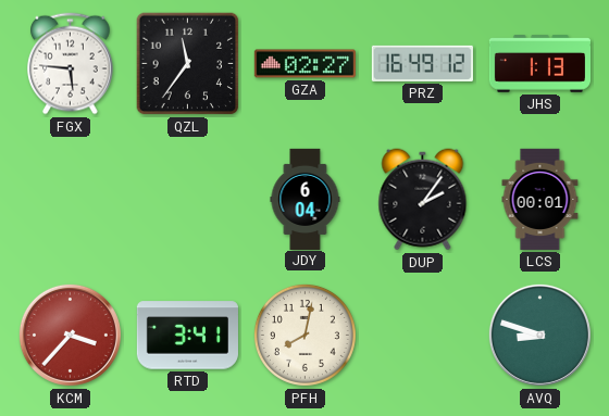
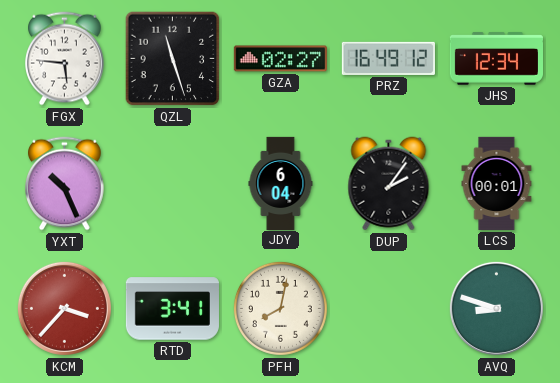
QZL: 11:36 -> 11:27
JHS: 1:13 -> 12:34
YXT: none -> 10:26
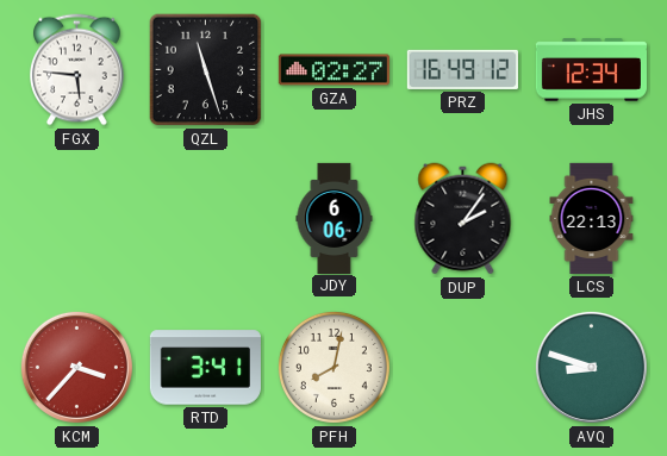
YXT: 10:26 -> none
JDY: 6:04 -> 6:06
LCS: 00:01 -> 22:13
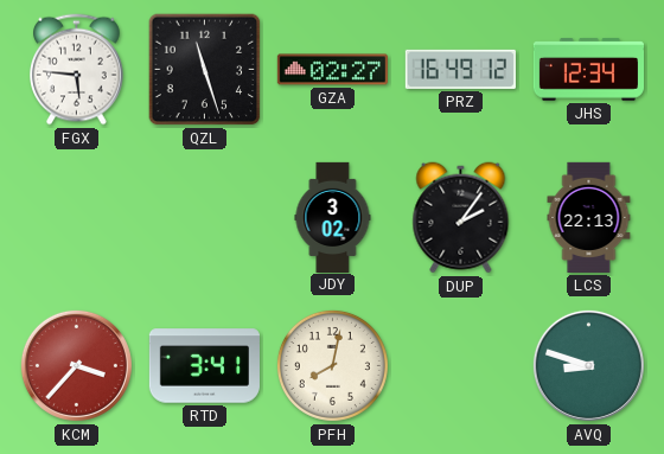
JDY: 6:06 -> 3:02
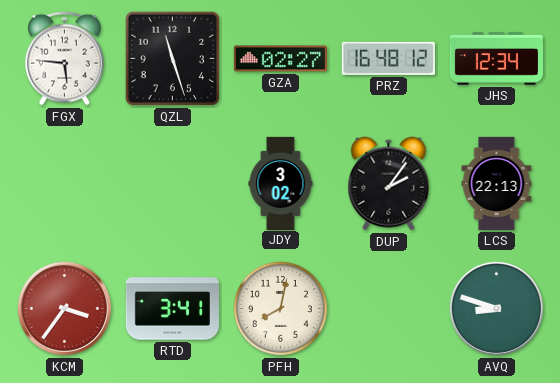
PRZ: 16:49 -> 16:48
KCM: 3:37 -> 3:36
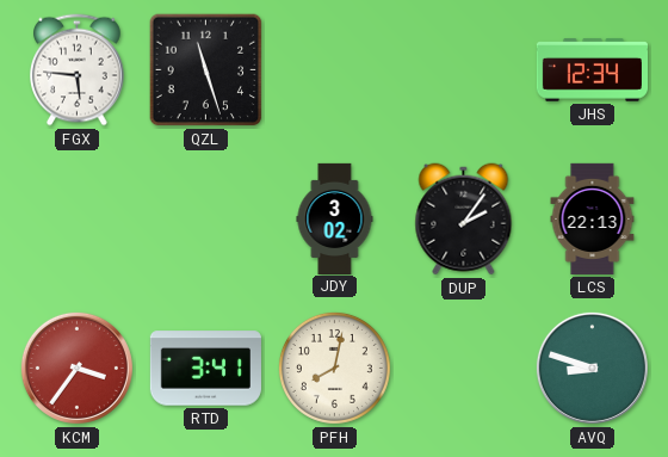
GZA: 02:27 -> none
PRZ: 16:48 -> none
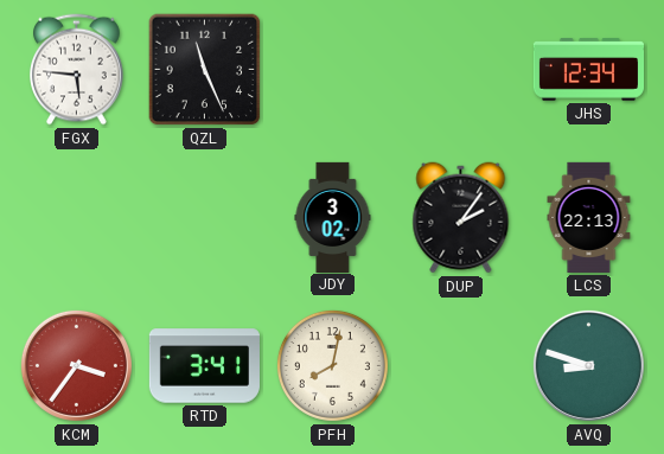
QZL: 11:27 -> 11:26
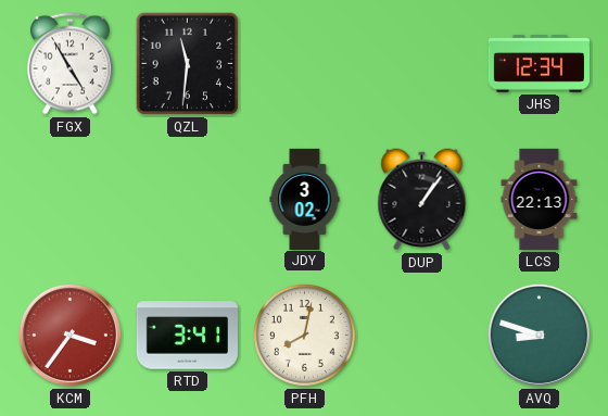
FGX: 5:46 -> 4:55
QZL: 11:26 -> 11:31
DUP: 2:06 -> 1:06
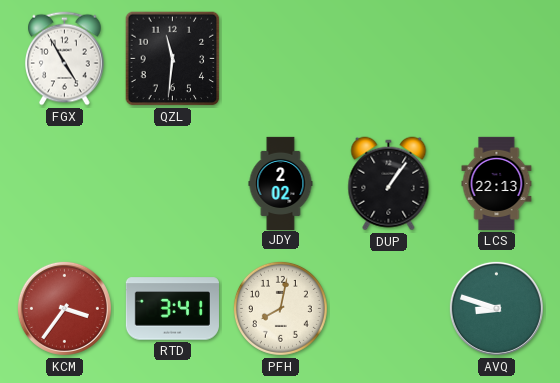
JHS: 12:34 -> none
JDY: 3:02 -> 2:02
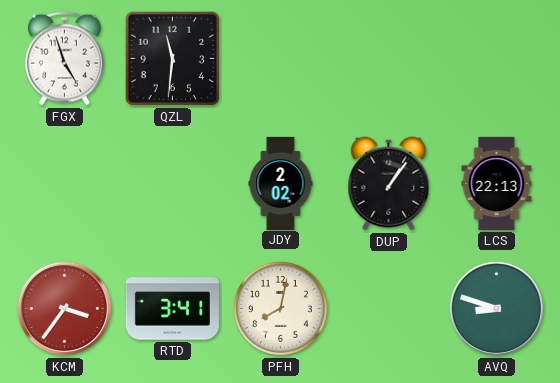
FGX: 4:55 -> 4:57
